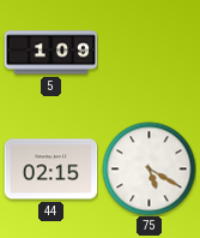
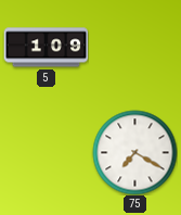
44: 02:15 -> none
75: 5:20 -> 7:20
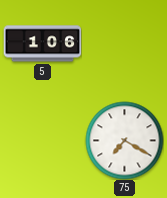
5: 1:09 -> 1:06
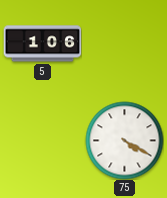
75: 7:20 -> 4:20
